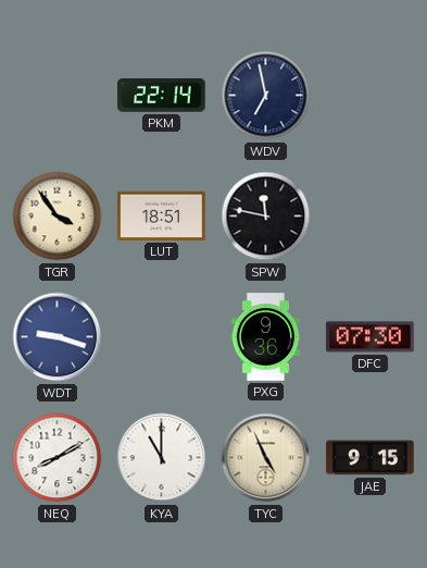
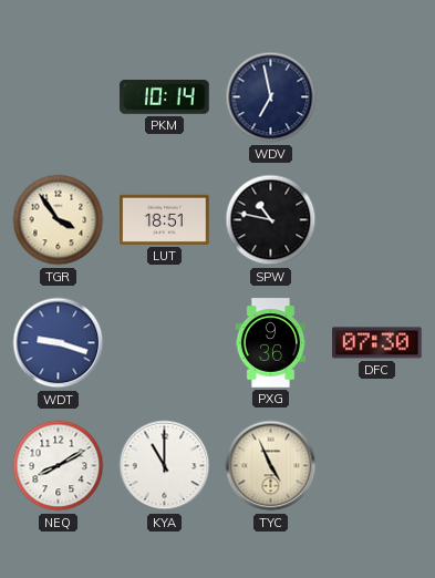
PKM: 22:14 -> 10:14
SPW: 11:47 -> 10:47
JAE: 9:15 -> none
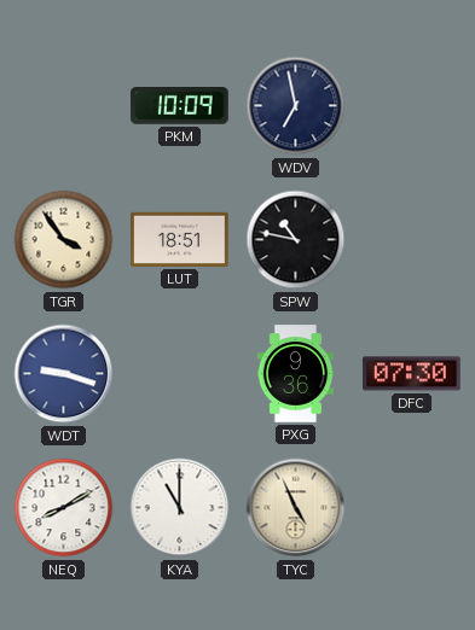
PKM: 10:14 -> 10:09
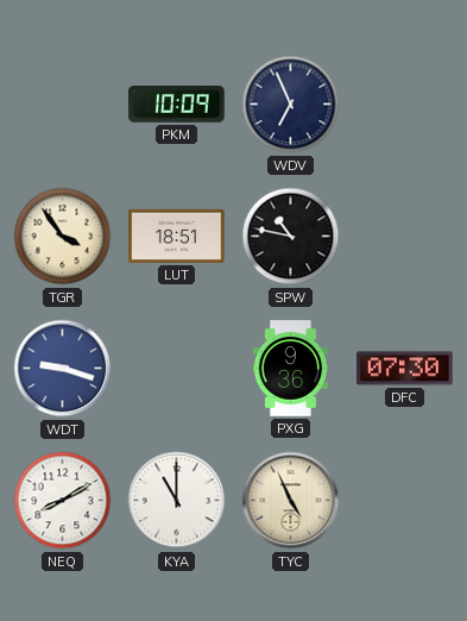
WDV: 6:58 -> 6:56
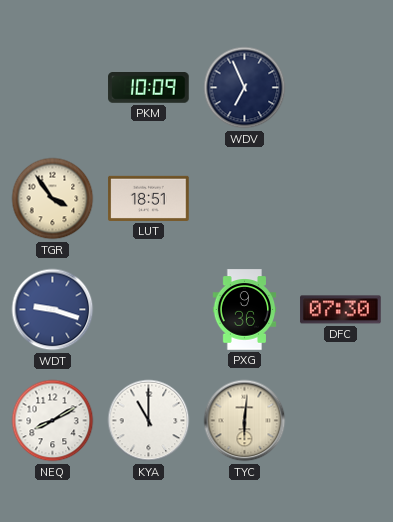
SPW: 10:47 -> none
TYC: 4:56 -> 6:01
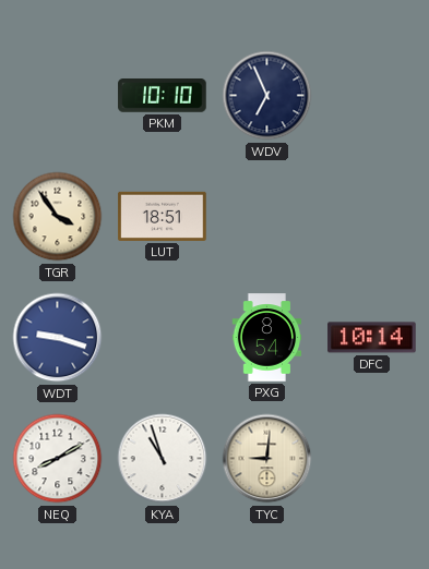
PKM: 10:09 -> 10:10
PXG: 9:36 -> 8:54
DFC: 07:30 -> 10:14
KYA: 11:00 -> 10:57
TYC: 6:01 -> 9:01
